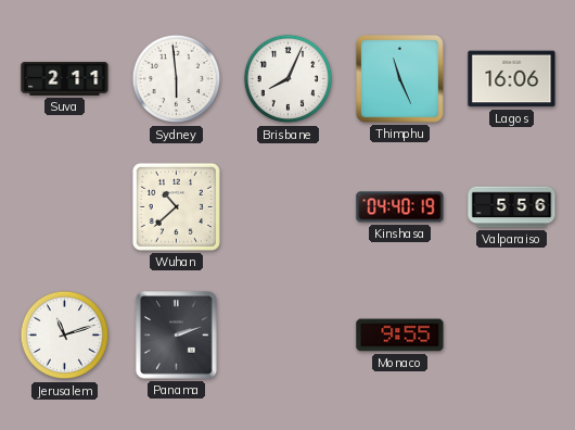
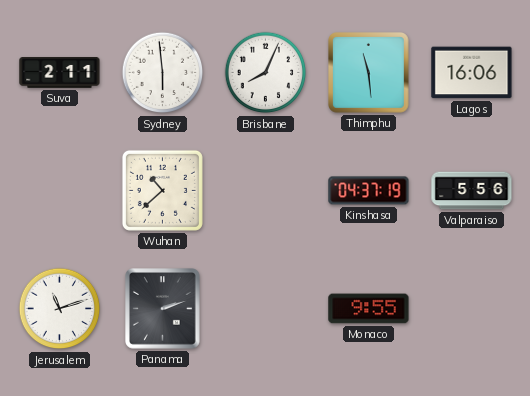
Thimphu: 11:26 -> 11:29
Kinshasa: 04:40 -> 04:37
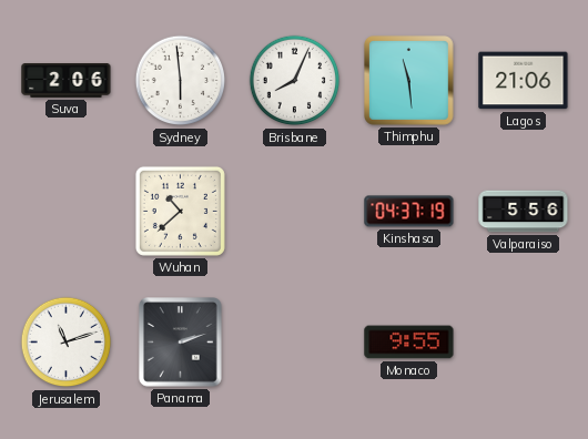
Suva: 2:11 -> 2:06
Lagos: 16:06 -> 21:06
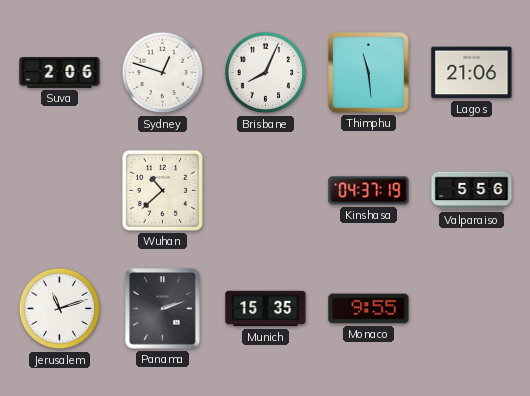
Sydney: 5:59 -> 12:48
Munich: none -> 15:35
